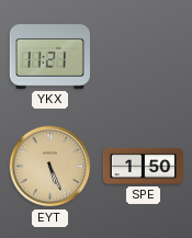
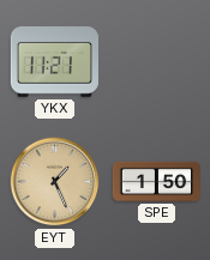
EYT: 5:26 -> 1:26
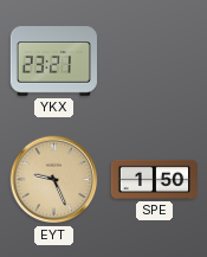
YKX: 11:21 -> 23:21
EYT: 1:26 -> 9:26
